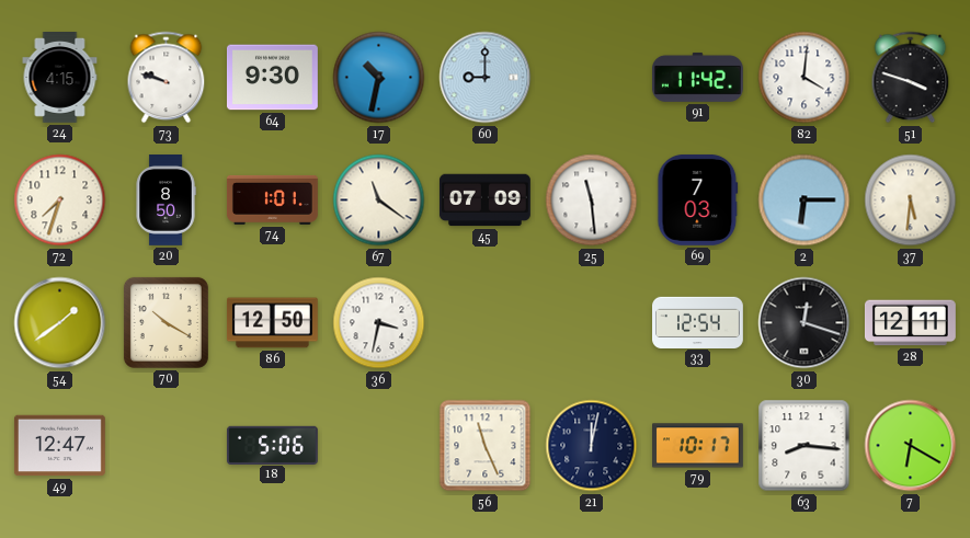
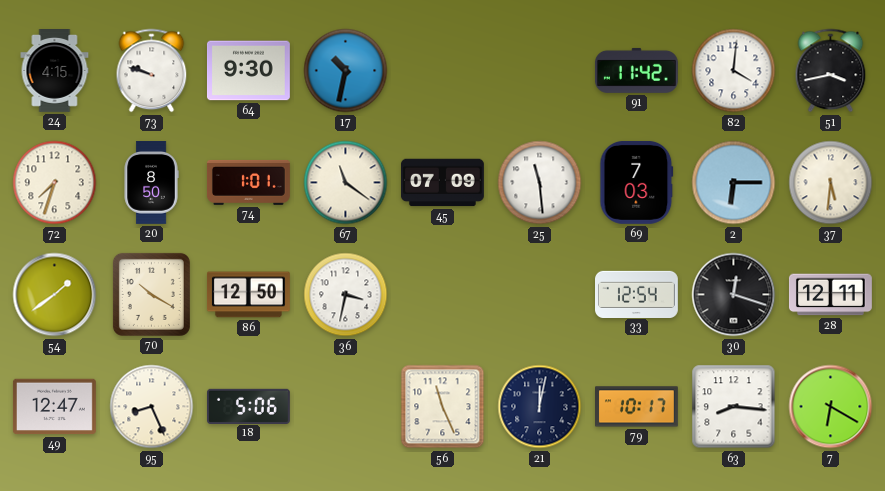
60: 9:00 -> none
51: 3:48 -> 3:43
95: none -> 8:26
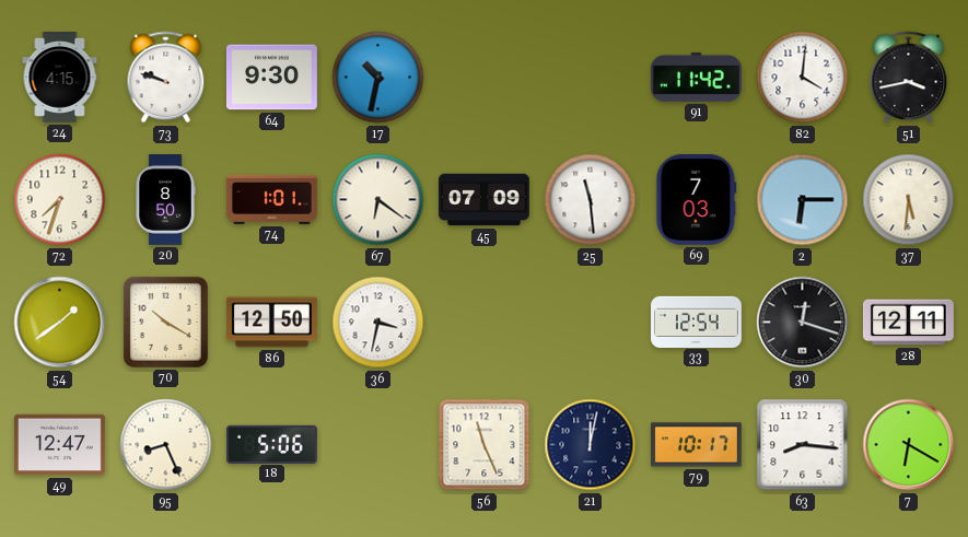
67: 11:21 -> 6:21
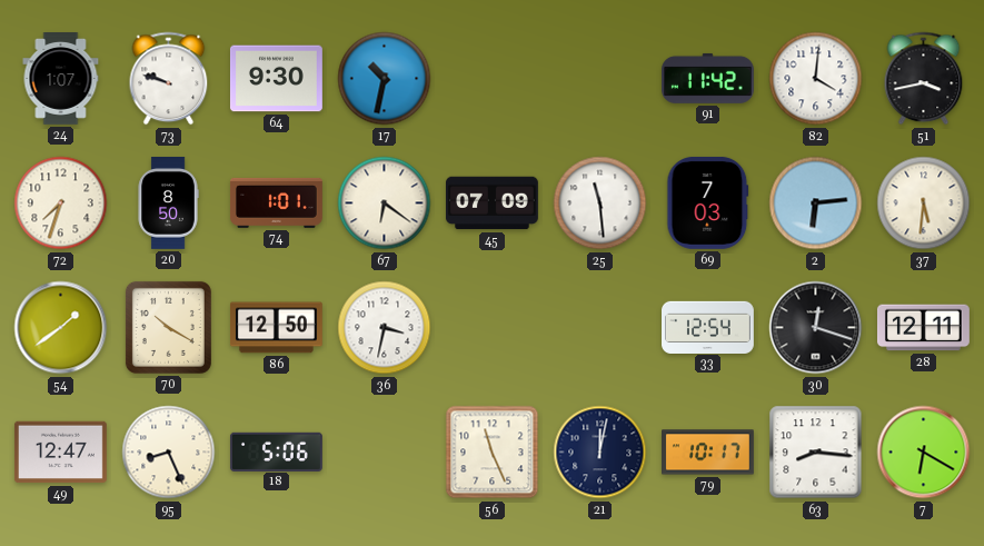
24: 4:15 -> 1:07
2: 6:15 -> 6:14
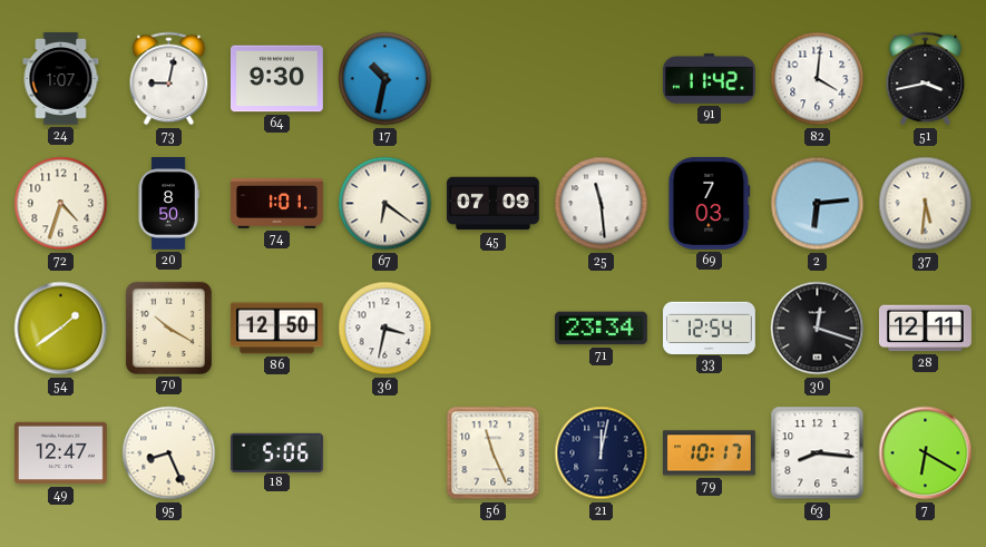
73: 9:48 -> 9:02
72: 7:33 -> 4:33
71: none -> 23:34
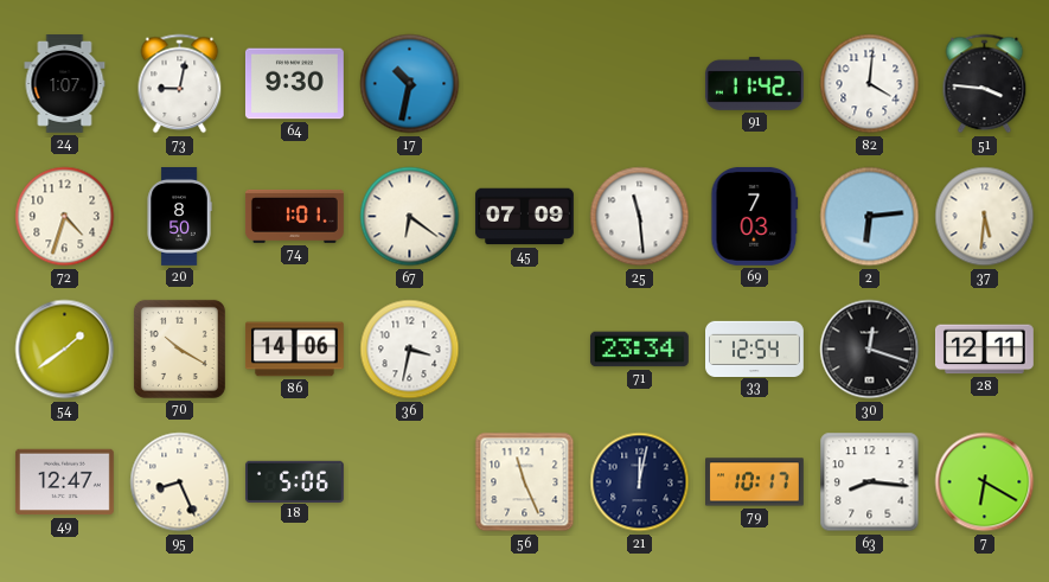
51: 3:43 -> 3:46
86: 12:50 -> 14:06
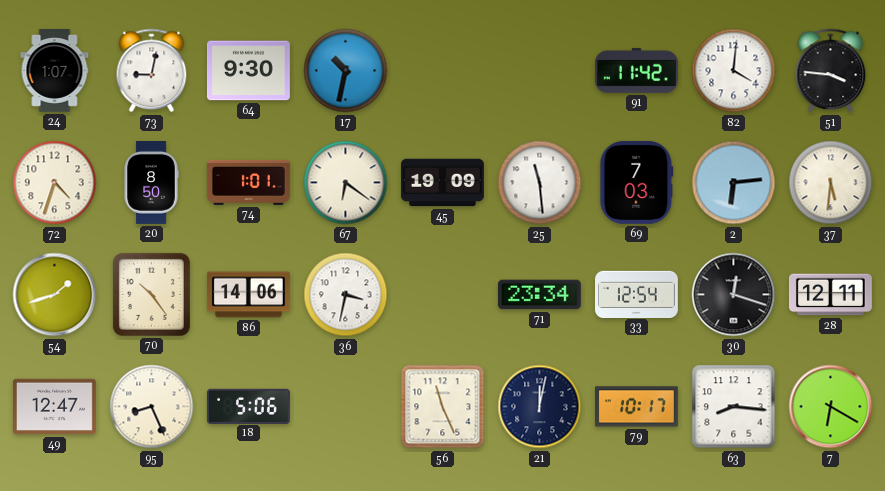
45: 07:09 -> 19:09
54: 1:39 -> 1:42
70: 10:20 -> 10:24
